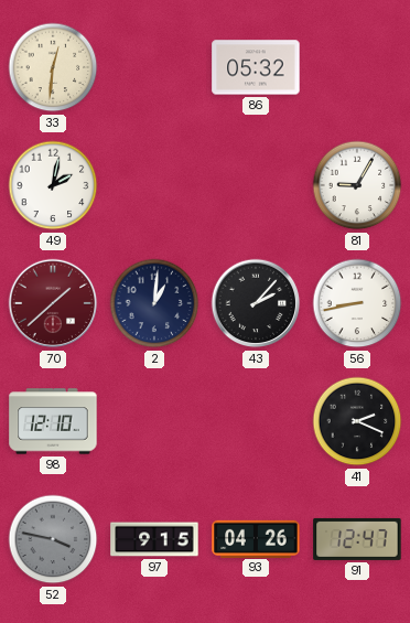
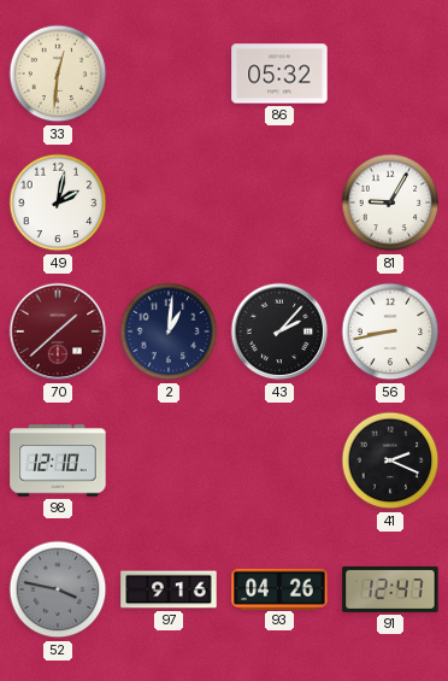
97: 9:15 -> 9:16
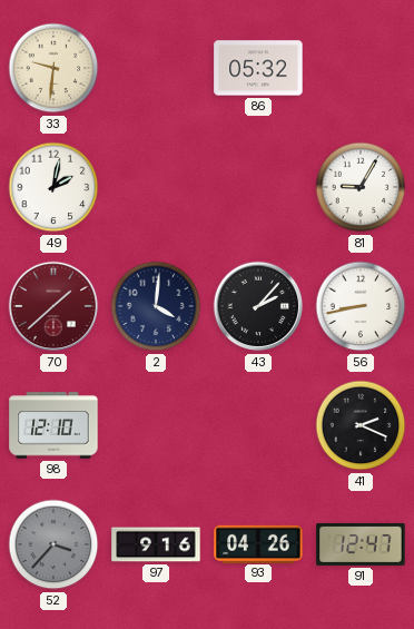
33: 12:31 -> 9:31
2: 1:01 -> 4:01
52: 3:47 -> 3:37
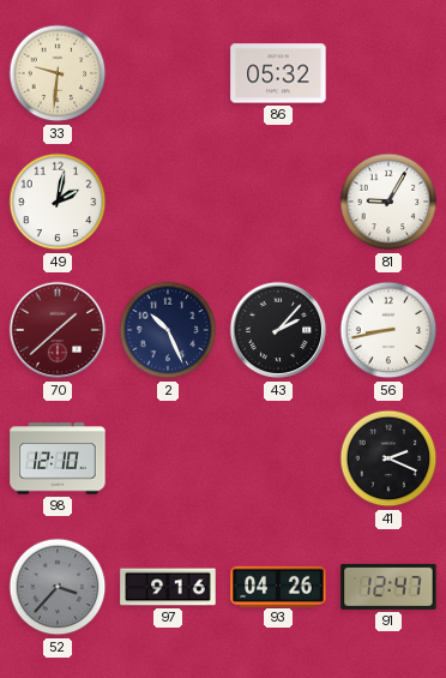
2: 4:01 -> 10:26
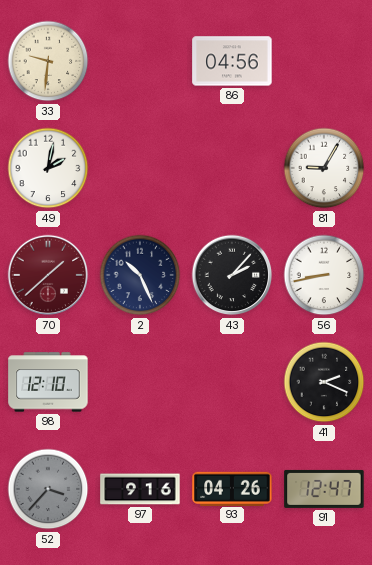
86: 05:32 -> 04:56
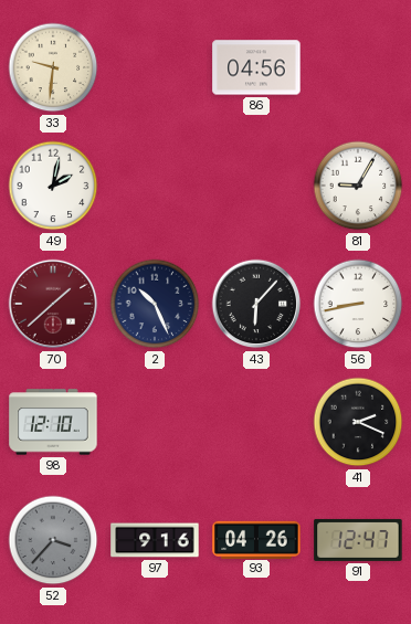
43: 2:07 -> 6:07
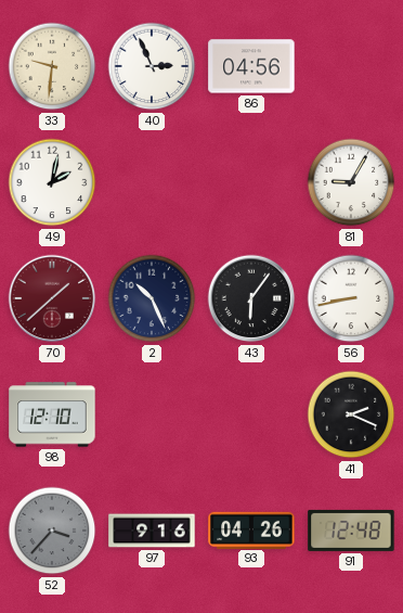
40: none -> 2:56
43: 6:07 -> 6:06
91: 12:47 -> 12:48
